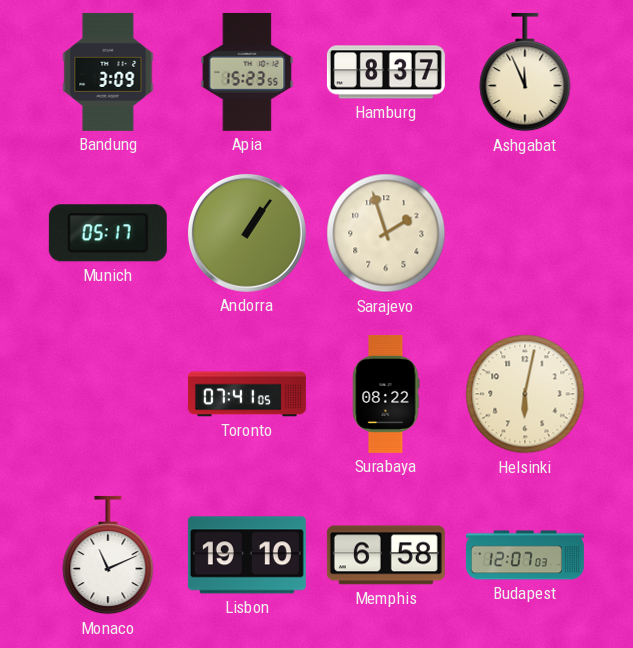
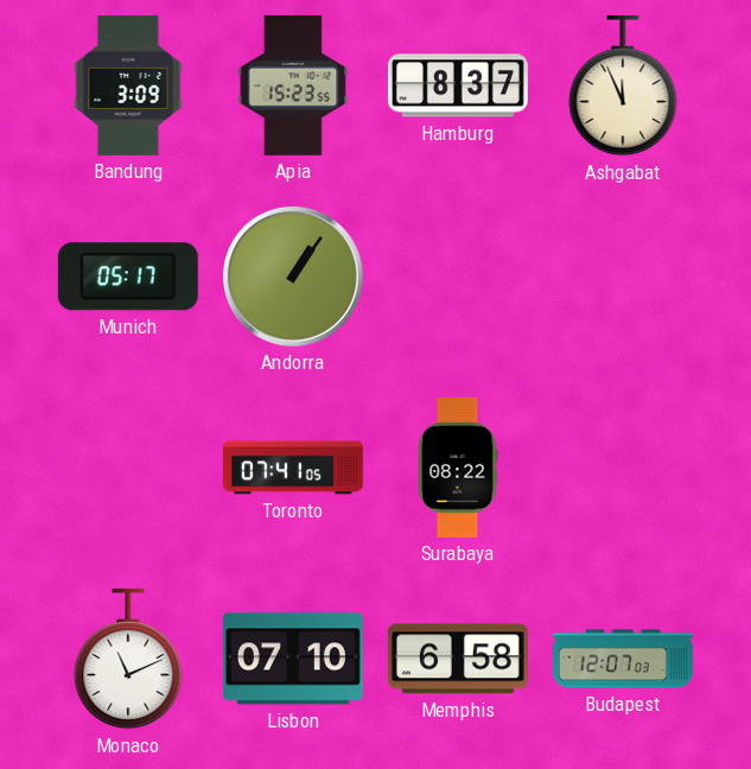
Sarajevo: 1:57 -> none
Helsinki: 6:02 -> none
Lisbon: 19:10 -> 07:10
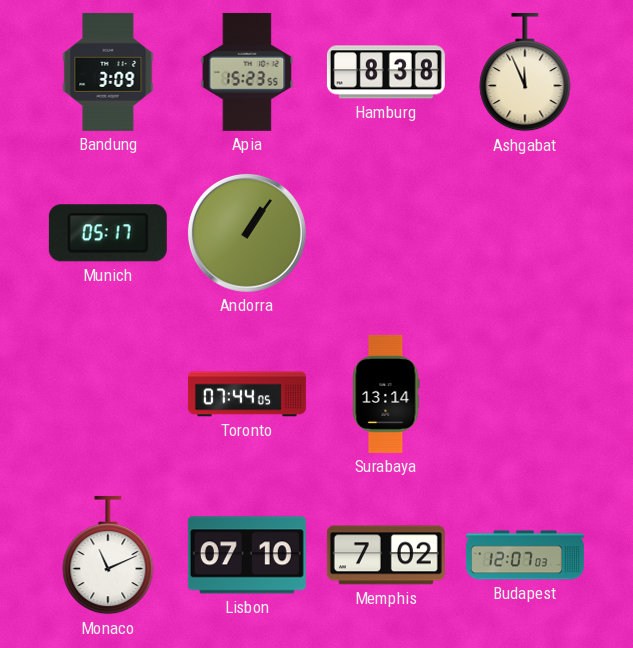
Hamburg: 8:37 -> 8:38
Toronto: 07:41 -> 07:44
Surabaya: 08:22 -> 13:14
Memphis: 6:58 -> 7:02
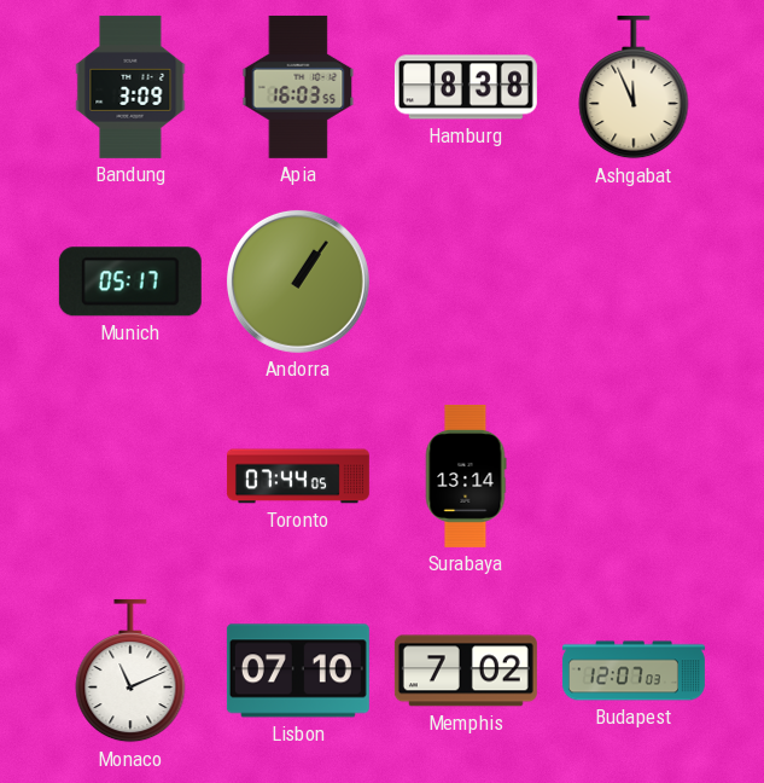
Apia: 15:23 -> 16:03
